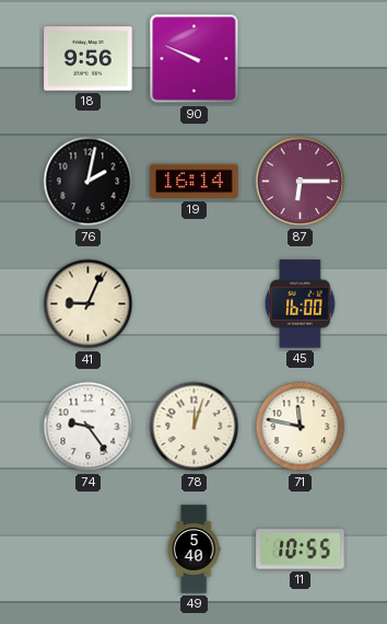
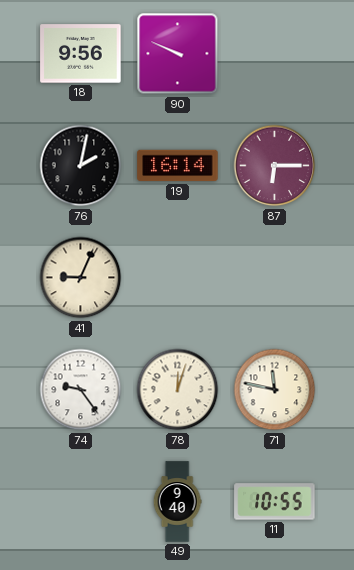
45: 16:00 -> none
49: 5:40 -> 9:40
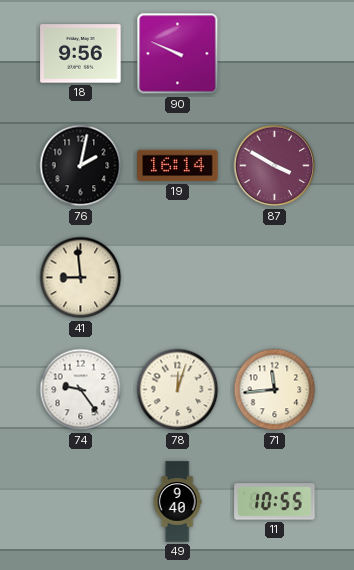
87: 6:15 -> 3:50
41: 9:04 -> 8:59
71: 11:47 -> 11:44
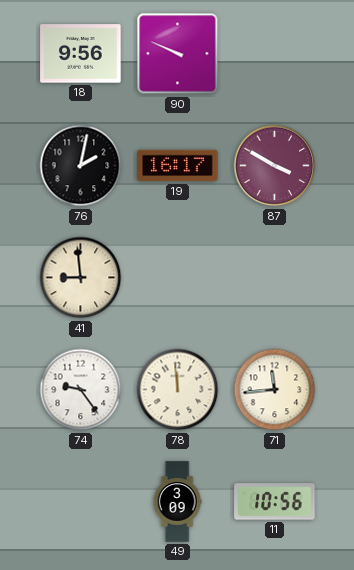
19: 16:14 -> 16:17
78: 12:03 -> 11:59
49: 9:40 -> 3:09
11: 10:55 -> 10:56
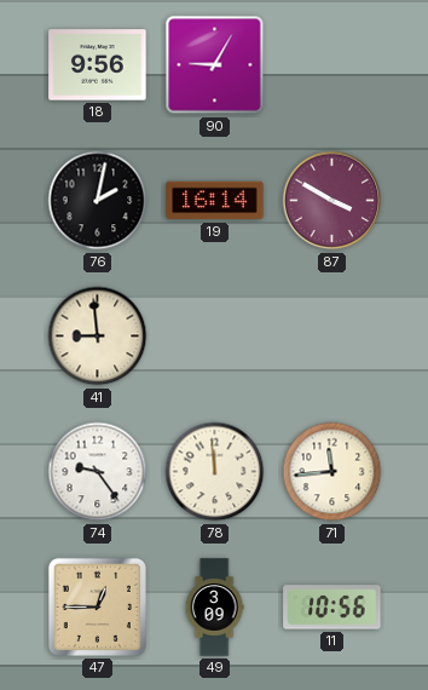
90: 9:49 -> 9:05
19: 16:17 -> 16:14
47: none -> 12:45
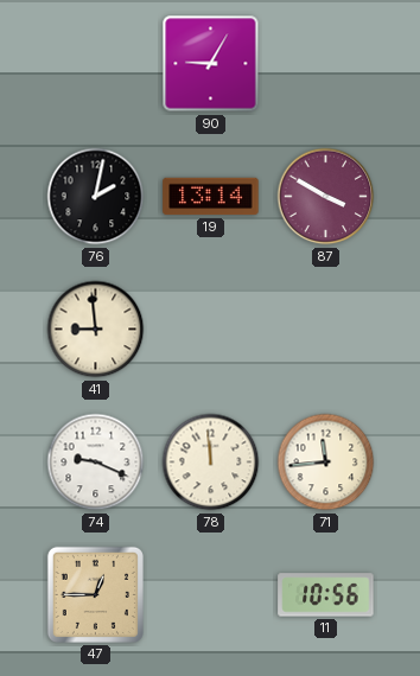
18: 9:56 -> none
19: 16:14 -> 13:14
74: 9:24 -> 9:19
49: 3:09 -> none
